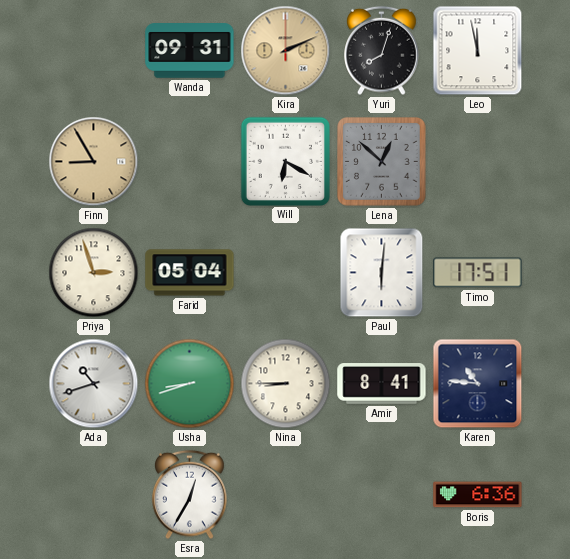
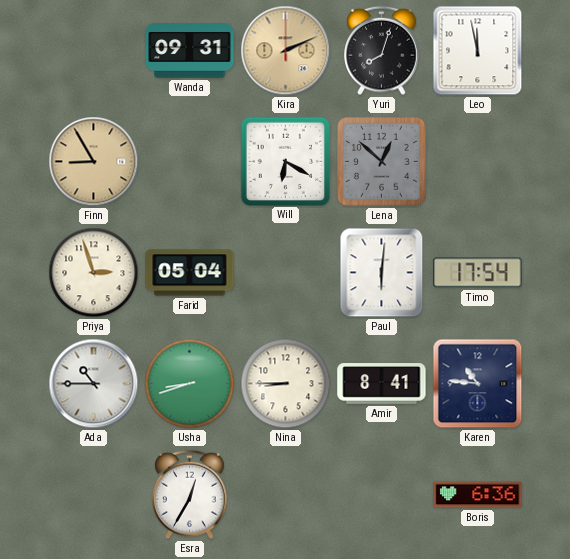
Timo: 17:51 -> 17:54
Ada: 10:42 -> 10:45
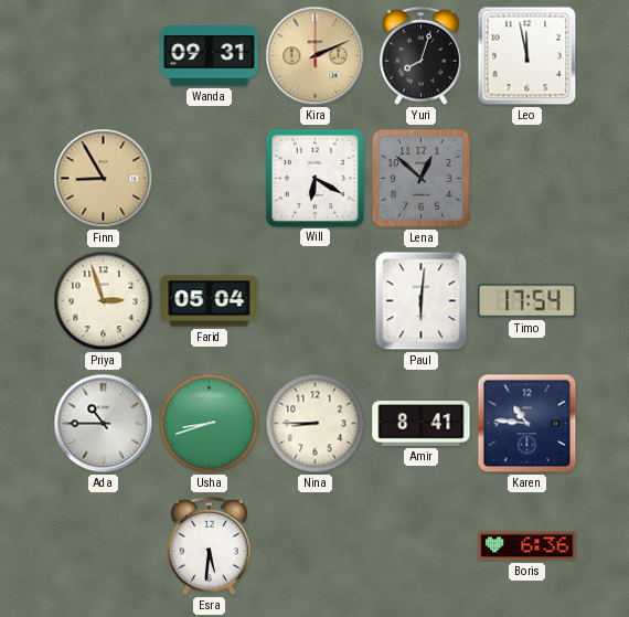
Esra: 12:35 -> 5:31
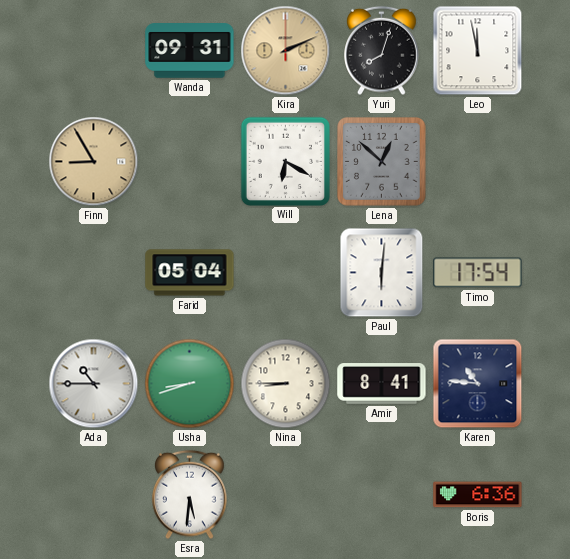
Priya: 2:57 -> none
